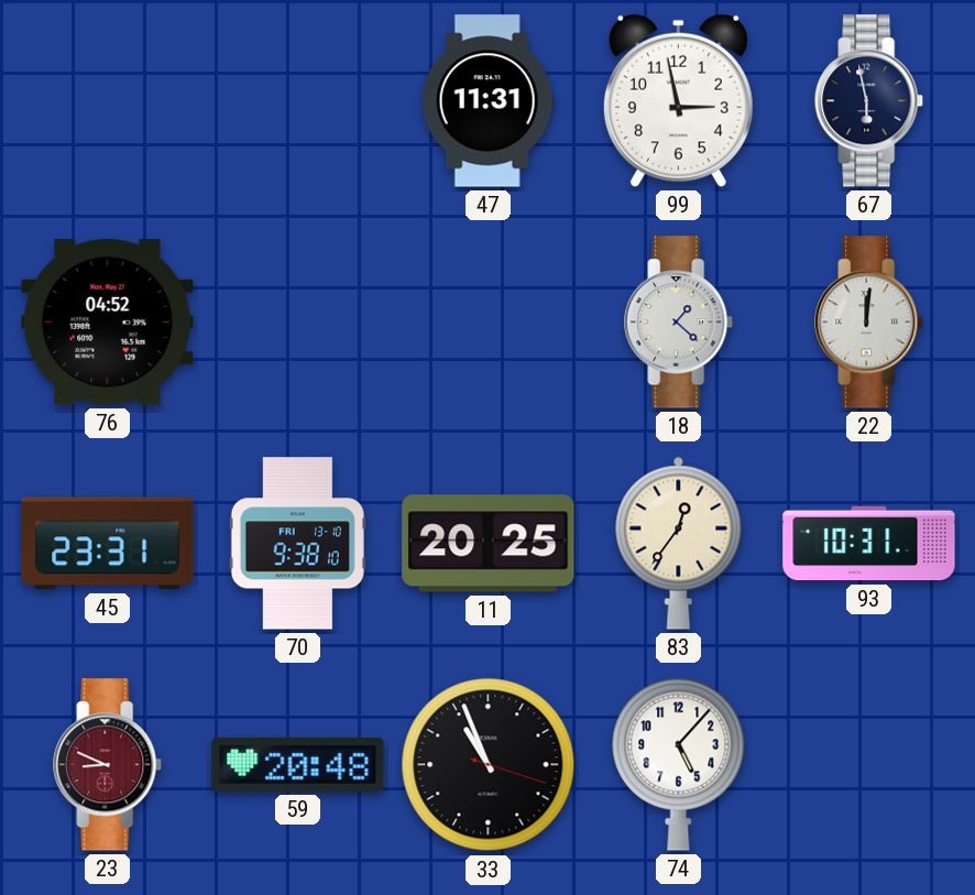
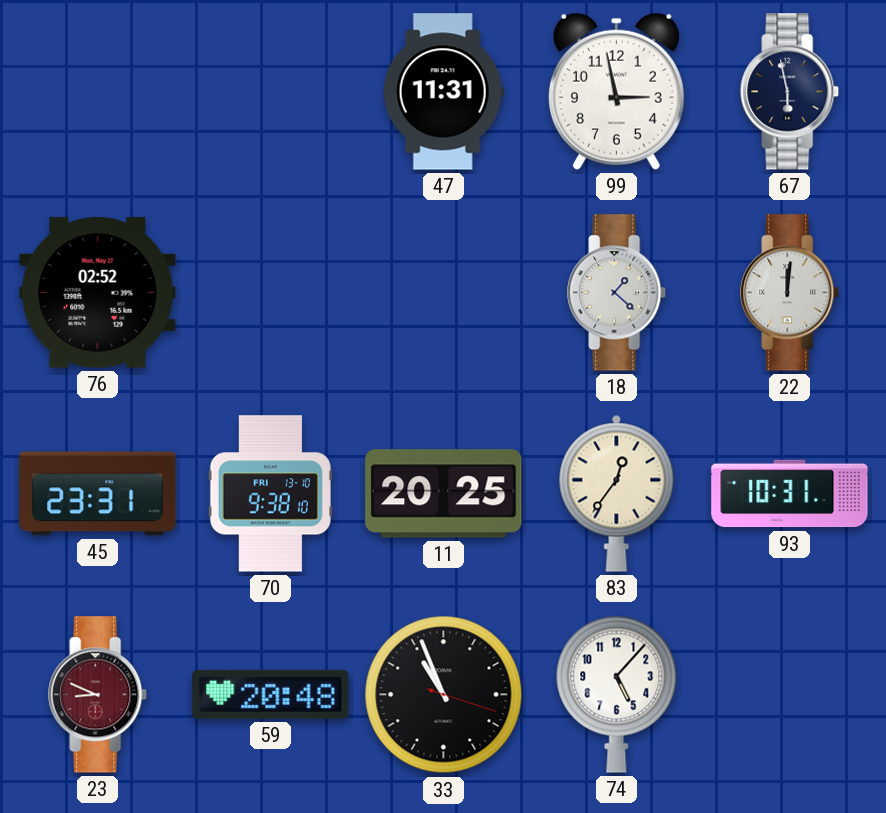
76: 04:52 -> 02:52
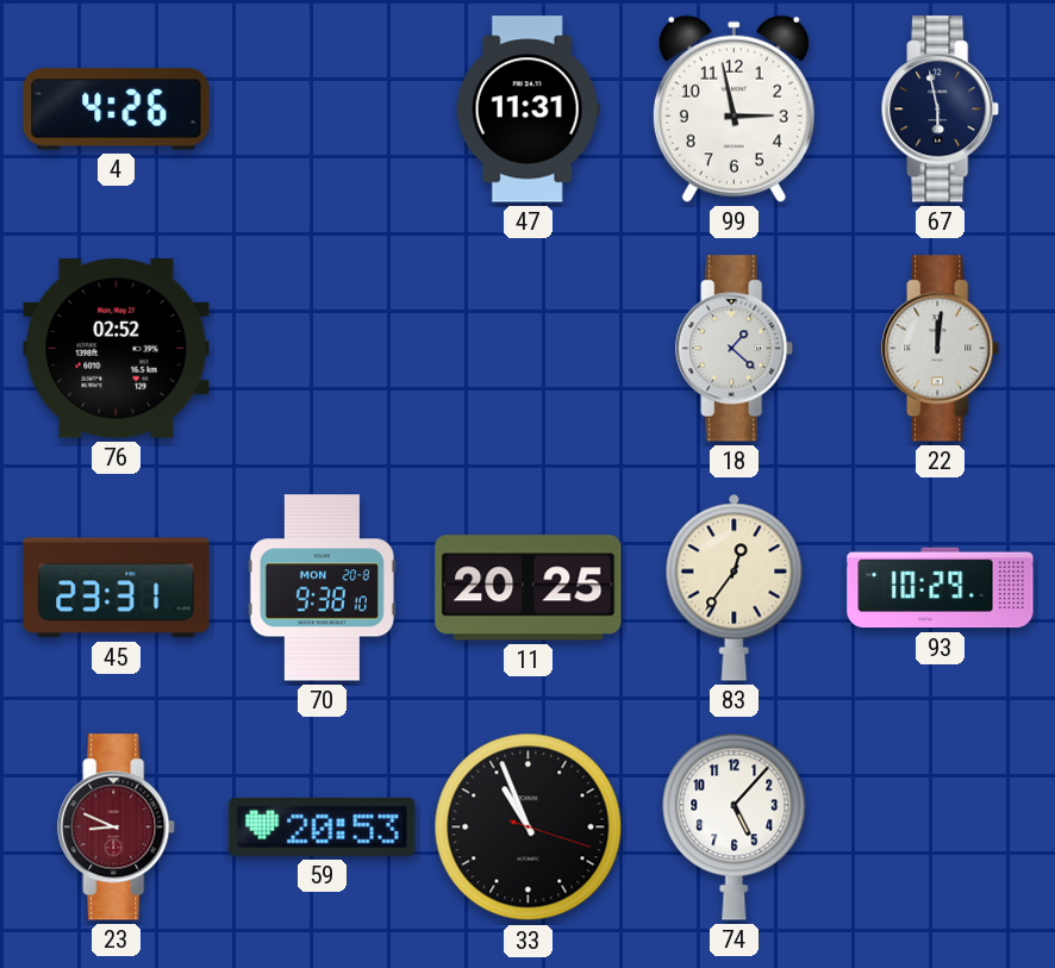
4: none -> 4:26
70 date: FRI 13-10 -> MON 20-8
93: 10:31 -> 10:29
59: 20:48 -> 20:53
